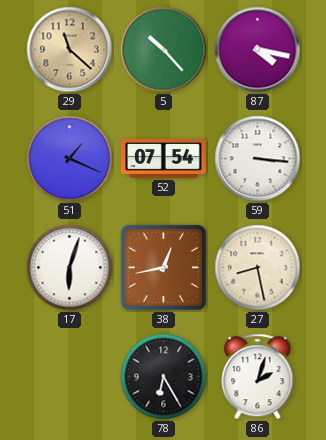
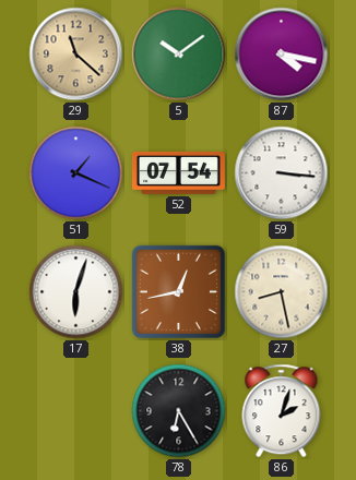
5: 10:23 -> 10:09
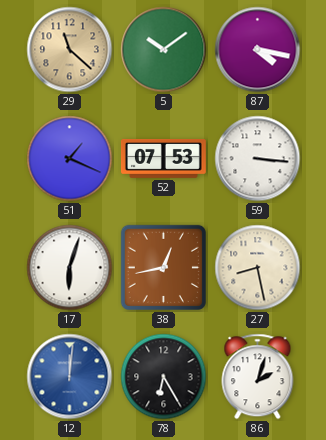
52: 07:54 -> 07:53
12: none -> 12:01
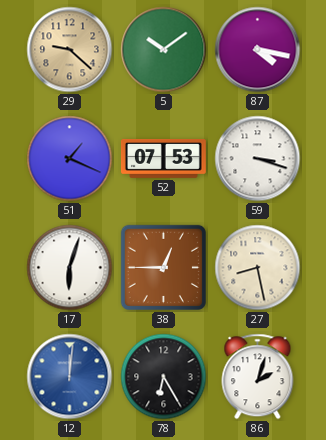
29: 11:22 -> 9:22
59: 3:16 -> 3:18
38: 12:43 -> 12:45
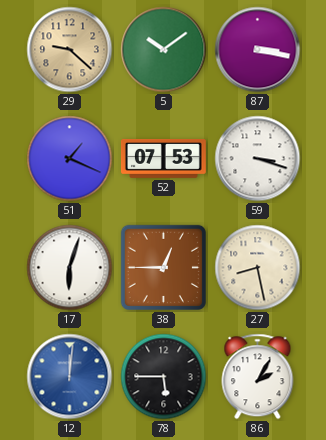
87: 4:17 -> 3:17
78: 6:25 -> 5:45
86: 2:03 -> 2:05
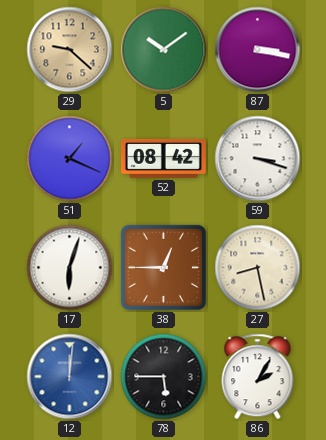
52: 07:53 -> 08:42
